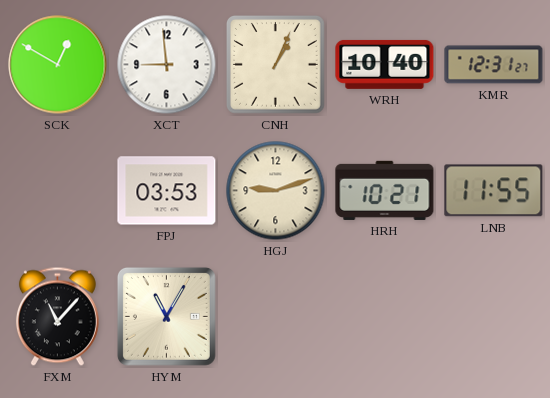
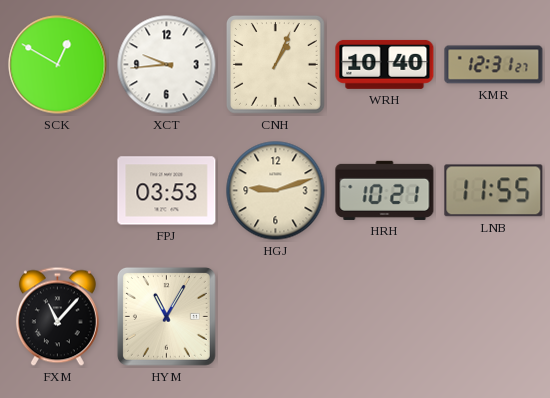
XCT: 8:59 -> 9:44
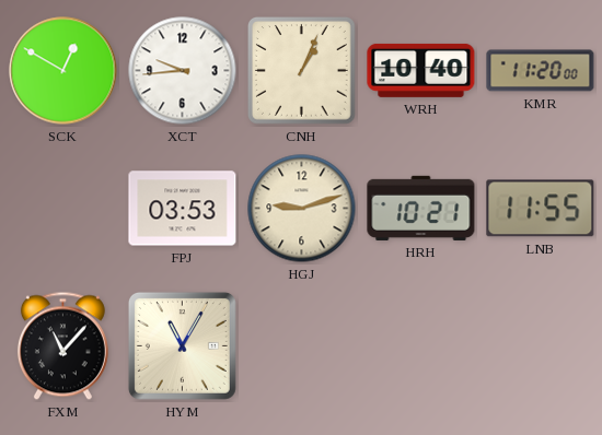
KMR: 12:31 -> 11:20
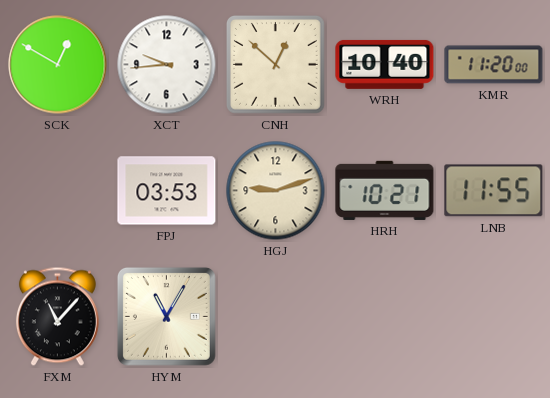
CNH: 1:04 -> 12:52
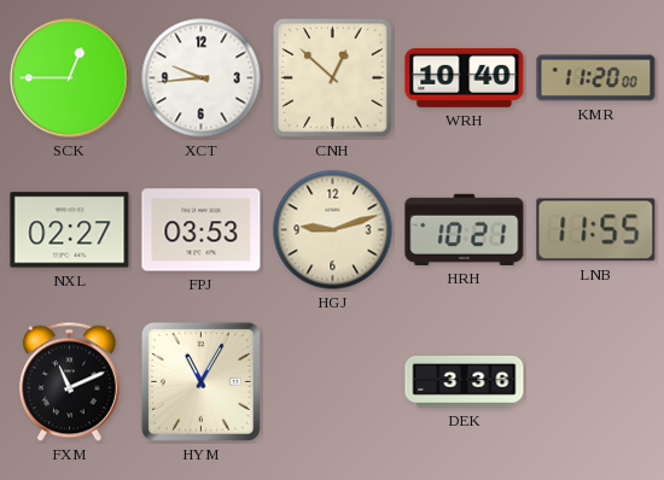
SCK: 12:50 -> 12:45
NXL: none -> 02:27
FXM: 11:07 -> 11:11
DEK: none -> 3:36
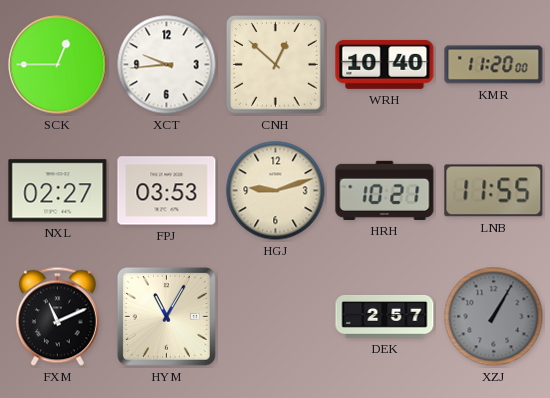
DEK: 3:36 -> 2:57
XZJ: none -> 1:05
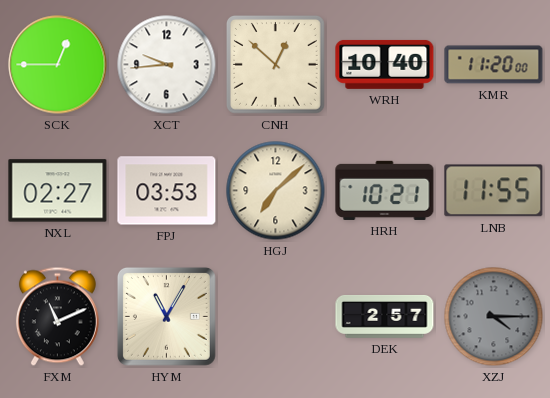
HGJ: 9:12 -> 7:08
XZJ: 1:05 -> 4:15
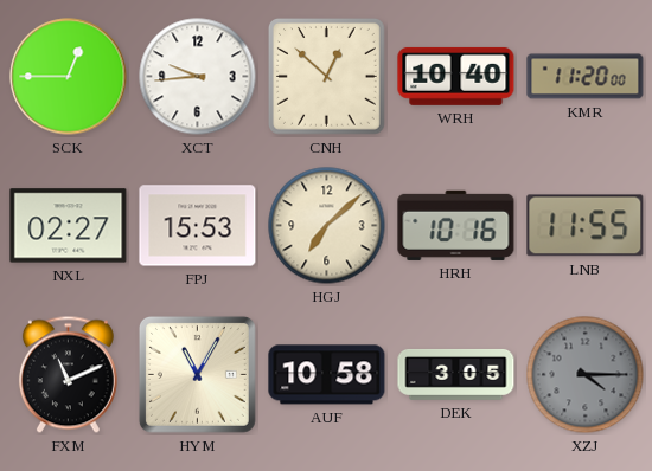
FPJ: 03:53 -> 15:53
HRH: 10:21 -> 10:16
AUF: none -> 10:58
DEK: 2:57 -> 3:05
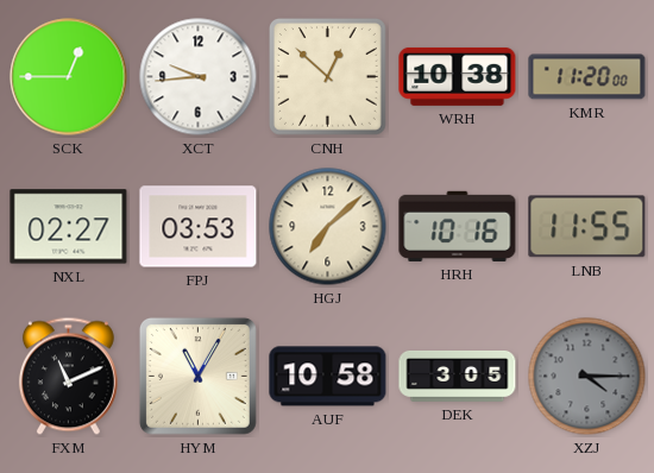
WRH: 10:40 -> 10:38
FPJ: 15:53 -> 03:53
